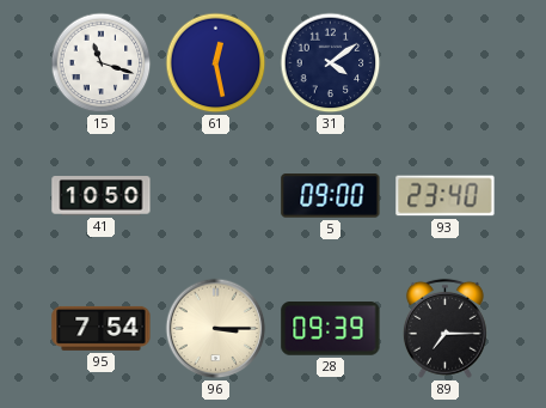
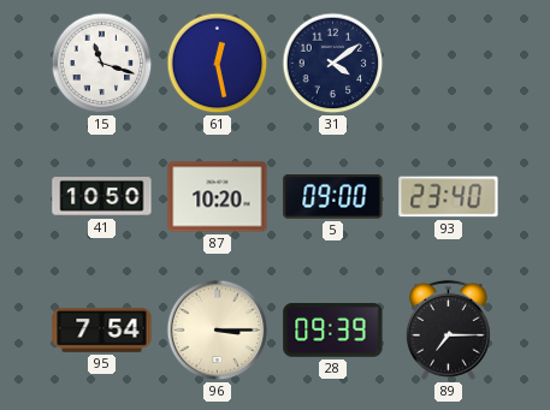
87: none -> 10:20
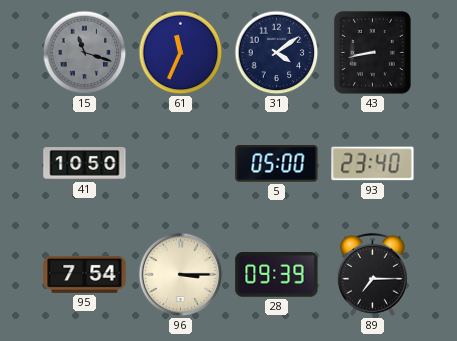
15 dial: white -> grey
61: 12:28 -> 11:34
43: none -> 8:43
87: 10:20 -> none
5: 09:00 -> 05:00
